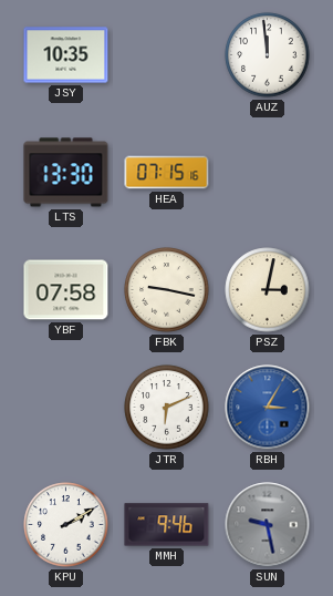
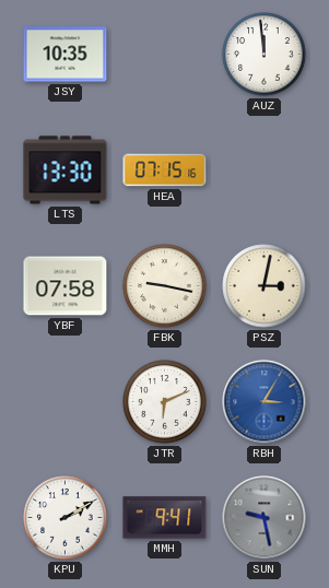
MMH: 9:46 -> 9:41
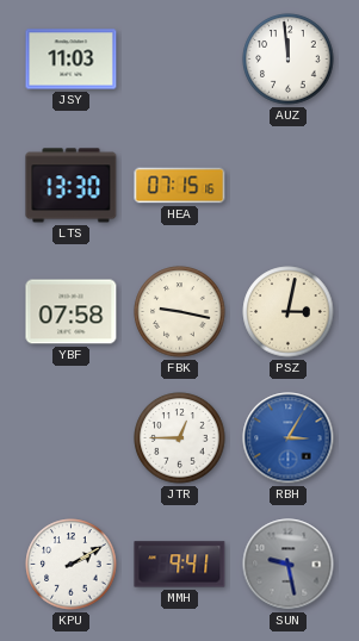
JSY: 10:35 -> 11:03
JTR: 6:11 -> 12:45
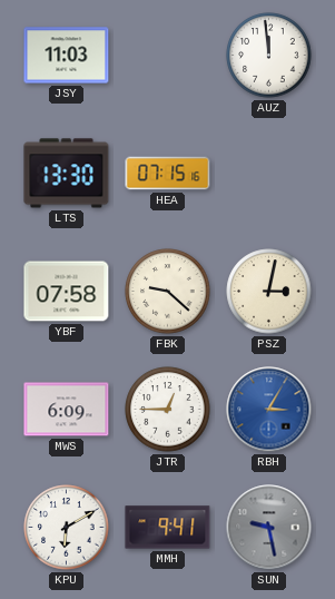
FBK: 9:17 -> 9:22
MWS: none -> 6:09
KPU: 2:10 -> 6:10
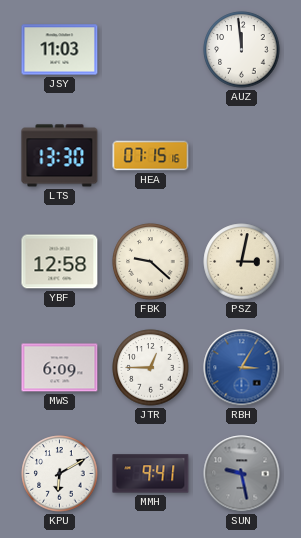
YBF: 07:58 -> 12:58
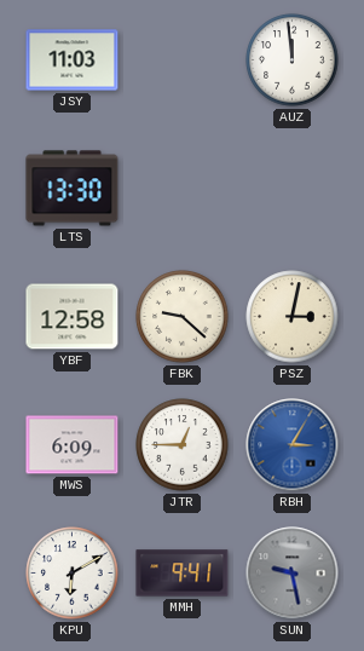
HEA: 07:15 -> none
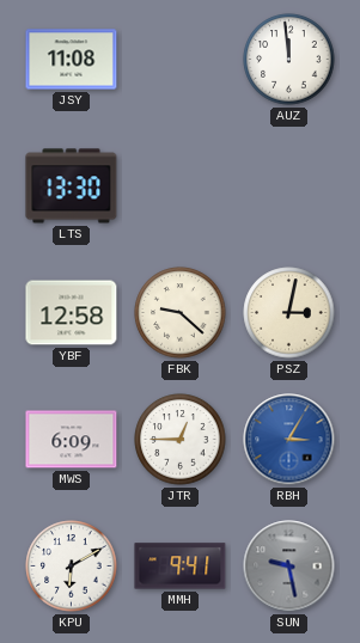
JSY: 11:03 -> 11:08
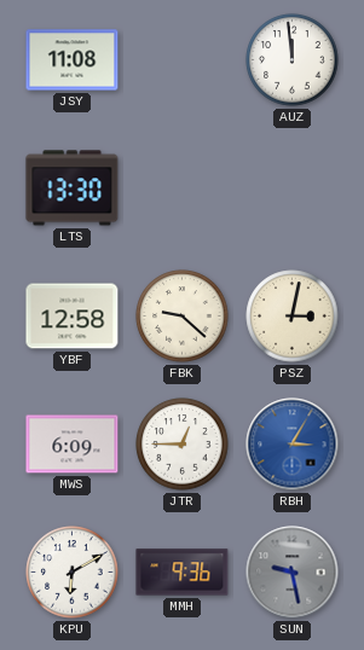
MMH: 9:41 -> 9:36
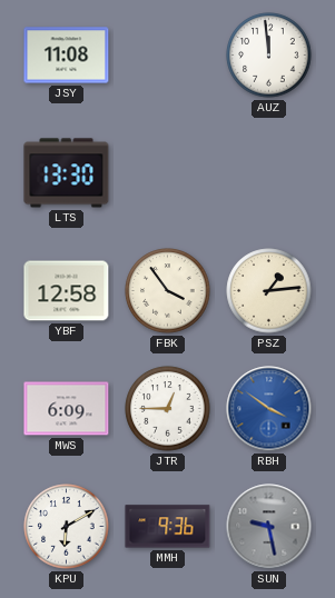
FBK: 9:22 -> 3:54
PSZ: 3:02 -> 1:14
RBH: 3:05 -> 3:51
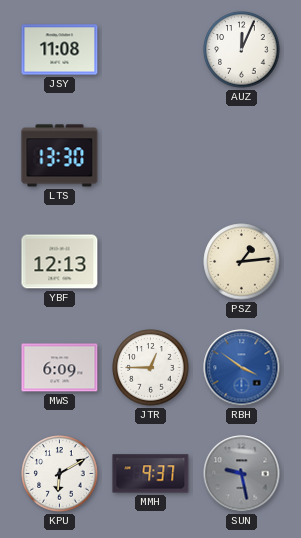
AUZ: 11:59 -> 12:04
YBF: 12:58 -> 12:13
FBK: 3:54 -> none
MMH: 9:36 -> 9:37
